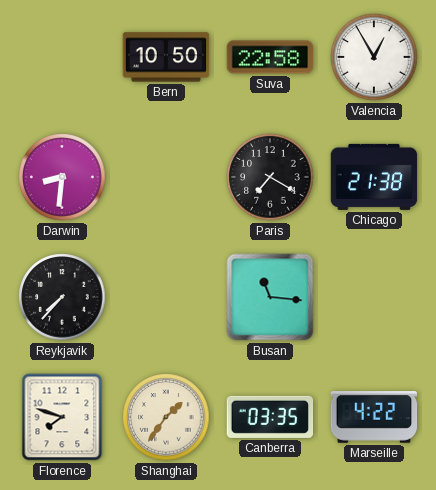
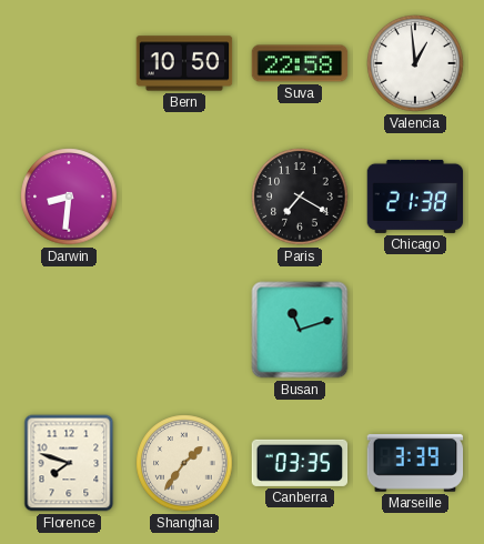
Valencia: 12:55 -> 12:59
Reykjavik: 7:37 -> none
Busan: 11:16 -> 11:12
Marseille: 4:22 -> 3:39
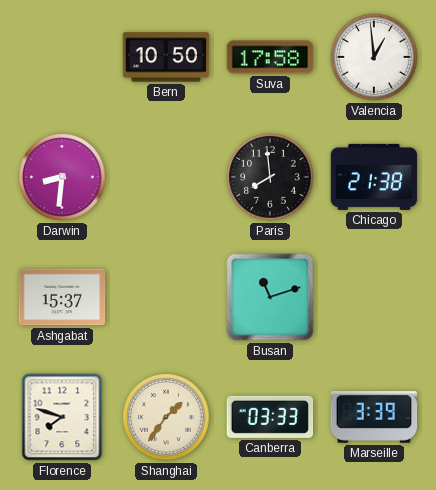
Suva: 22:58 -> 17:58
Paris: 7:20 -> 7:59
Ashgabat: none -> 15:37
Canberra: 03:35 -> 03:33
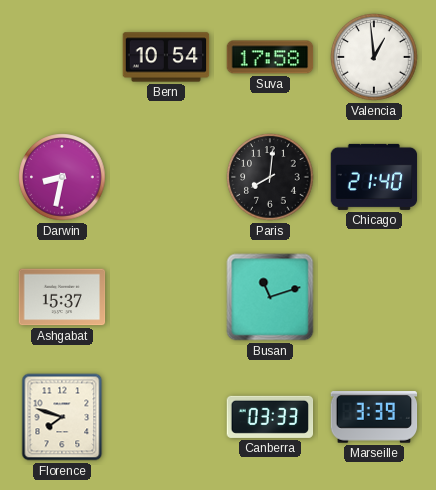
Bern: 10:50 -> 10:54
Darwin: 8:31 -> 8:32
Paris: 7:59 -> 8:01
Chicago: 21:38 -> 21:40
Shanghai: 1:36 -> none
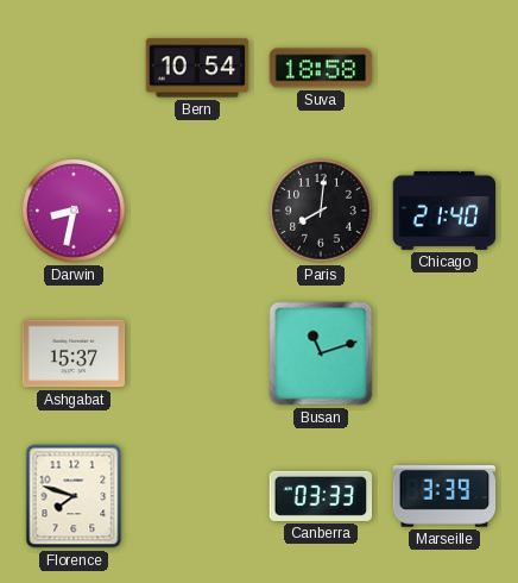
Suva: 17:58 -> 18:58
Valencia: 12:59 -> none
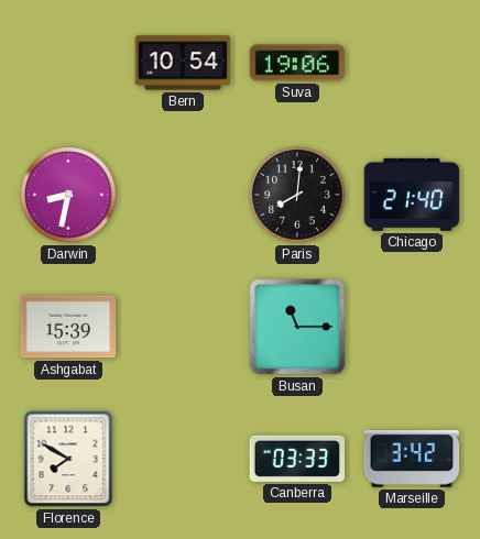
Suva: 18:58 -> 19:06
Ashgabat: 15:37 -> 15:39
Busan: 11:12 -> 11:15
Florence: 7:48 -> 7:50
Marseille: 3:39 -> 3:42
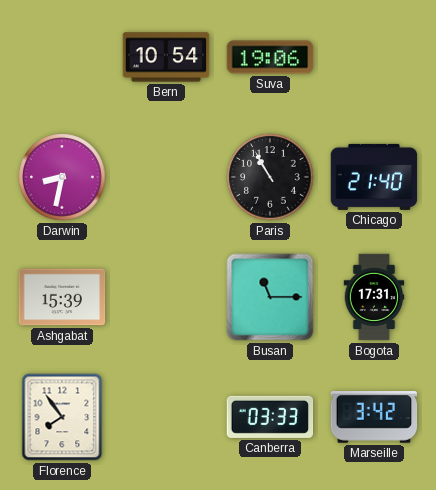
Paris: 8:01 -> 10:55
Bogota: none -> 17:31
Florence: 7:50 -> 7:54
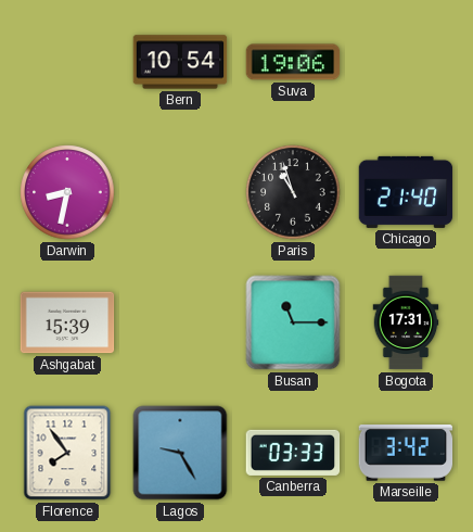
Paris: 10:55 -> 10:57
Lagos: none -> 9:25
